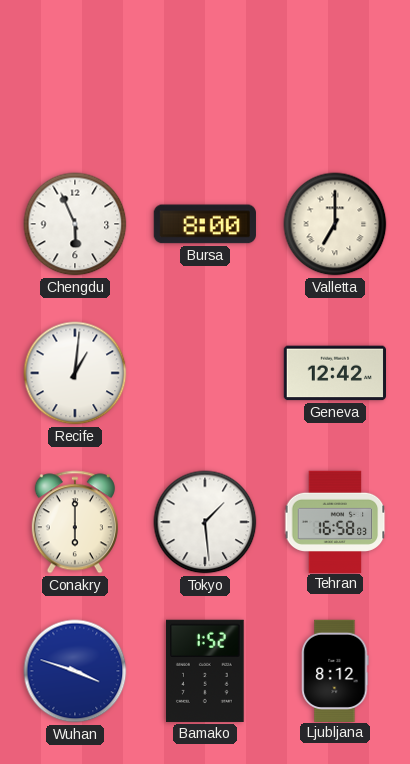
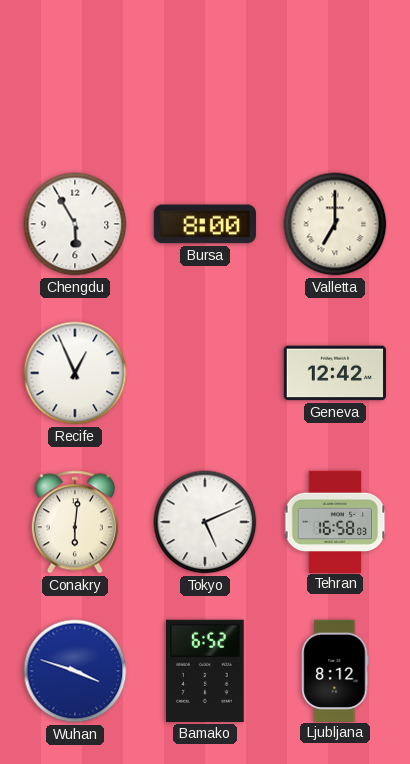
Chengdu: 5:56 -> 5:55
Recife: 1:01 -> 12:56
Conakry: 6:00 -> 6:01
Tokyo: 1:29 -> 5:11
Bamako: 1:52 -> 6:52
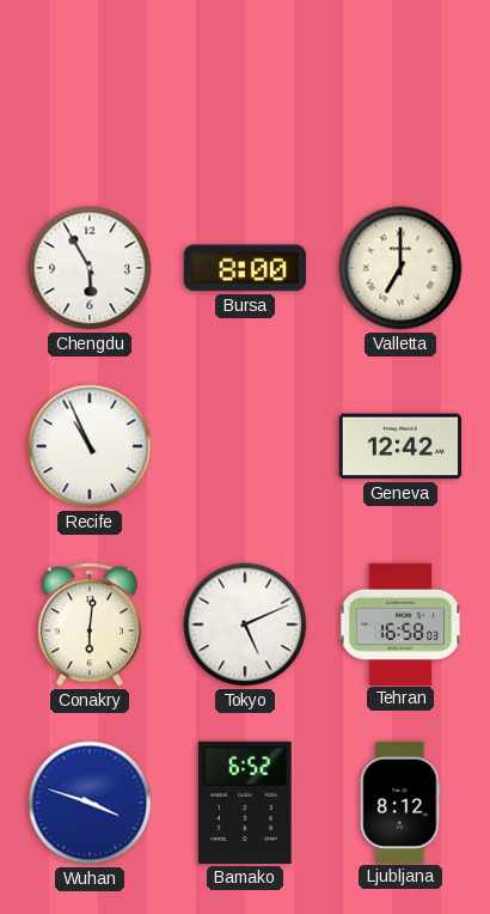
Recife: 12:56 -> 10:56
